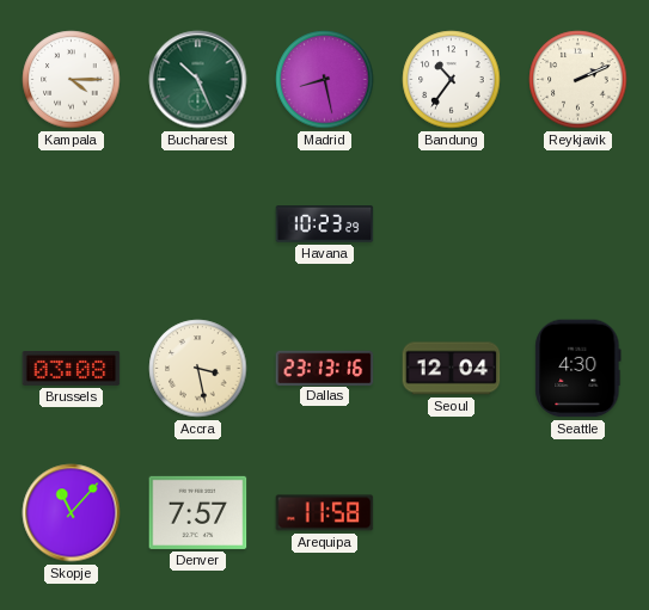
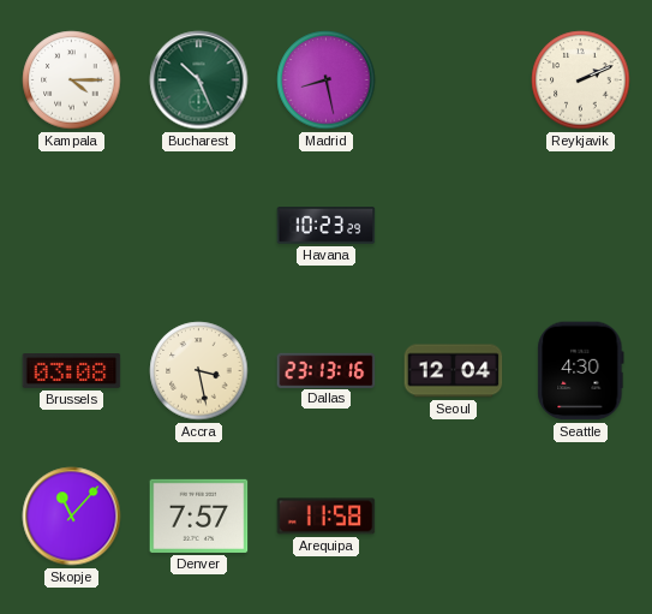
Bandung: 10:36 -> none
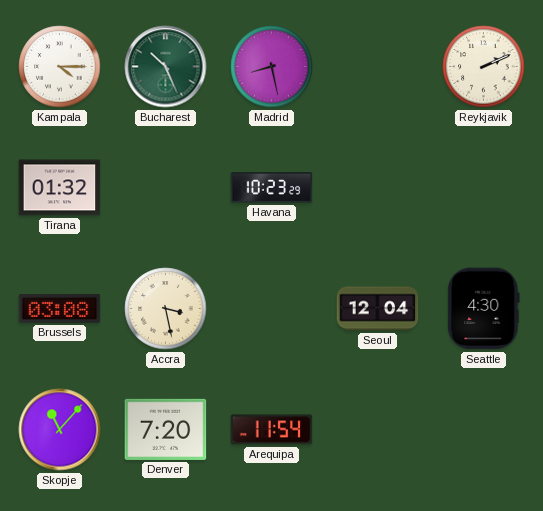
Tirana: none -> 01:32
Dallas: 23:13 -> none
Denver: 7:57 -> 7:20
Arequipa: 11:58 -> 11:54
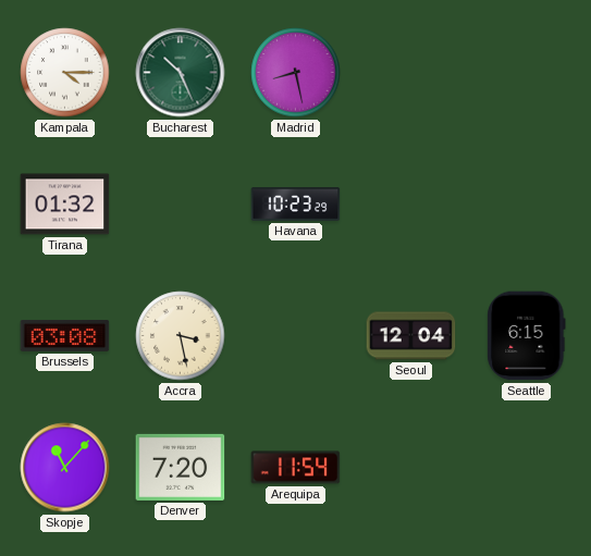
Reykjavik: 2:11 -> none
Seattle: 4:30 -> 6:15
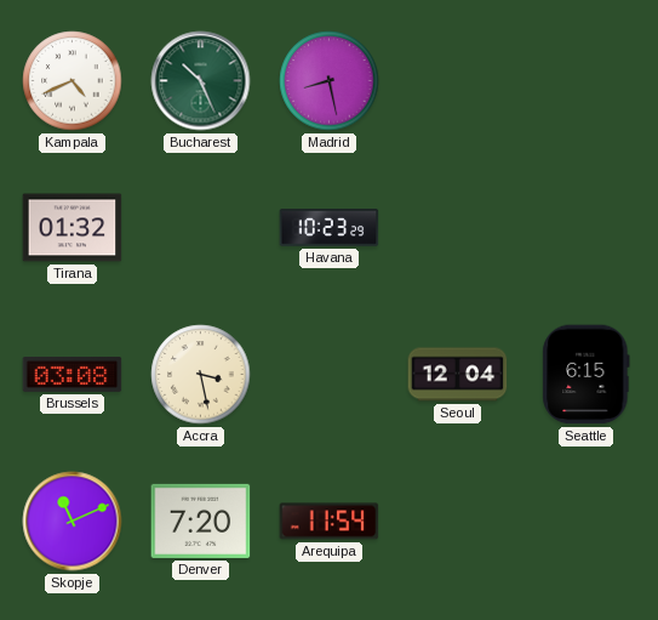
Kampala: 4:15 -> 4:41
Skopje: 11:07 -> 11:11
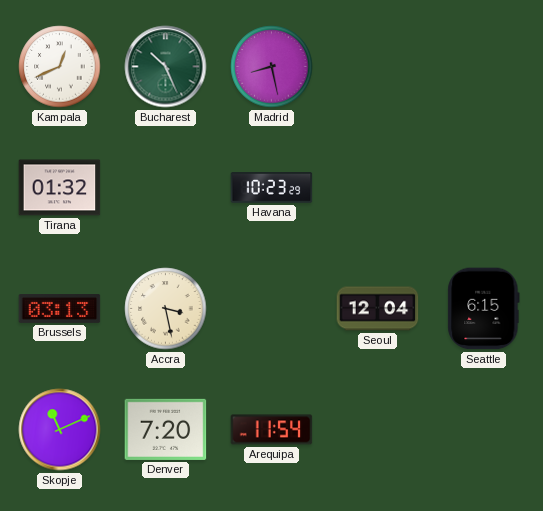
Kampala: 4:41 -> 12:41
Brussels: 03:08 -> 03:13
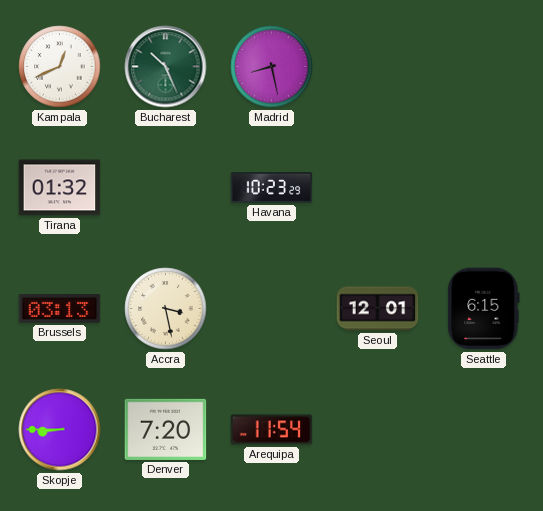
Seoul: 12:04 -> 12:01
Skopje: 11:11 -> 8:45
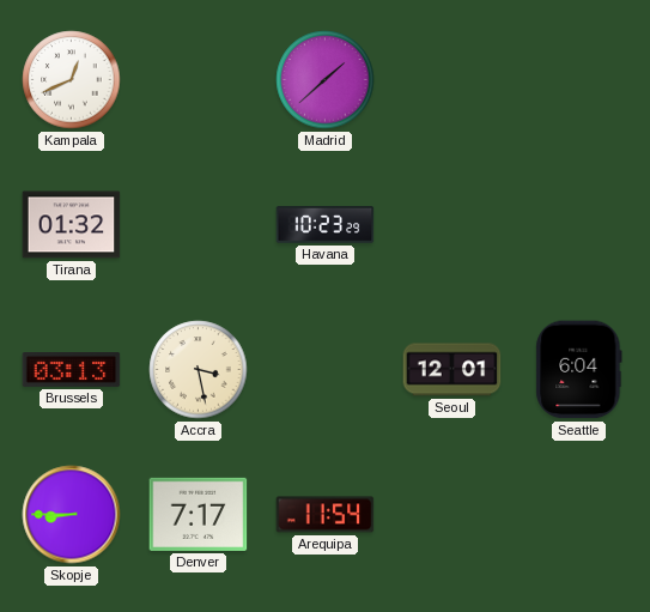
Bucharest: 10:26 -> none
Madrid: 8:28 -> 1:38
Seattle: 6:15 -> 6:04
Denver: 7:20 -> 7:17
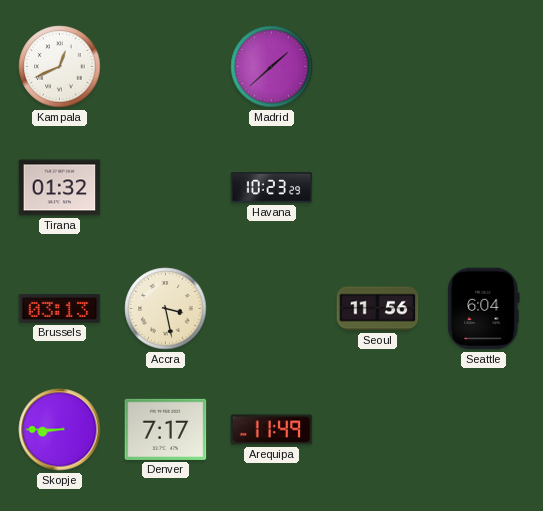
Seoul: 12:01 -> 11:56
Arequipa: 11:54 -> 11:49
